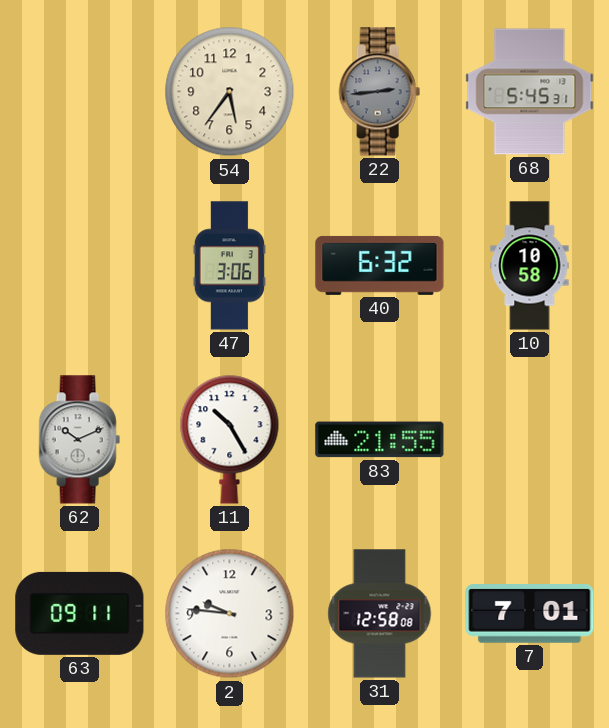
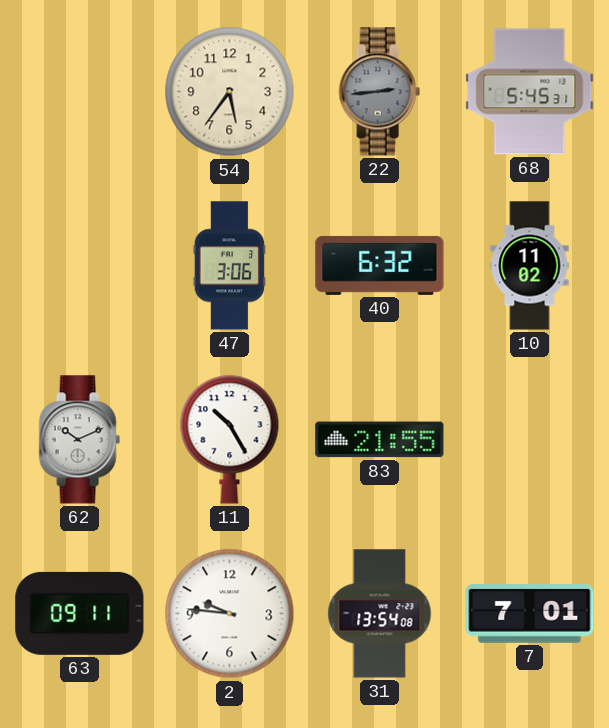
10: 10:58 -> 11:02
31: 12:58 -> 13:54
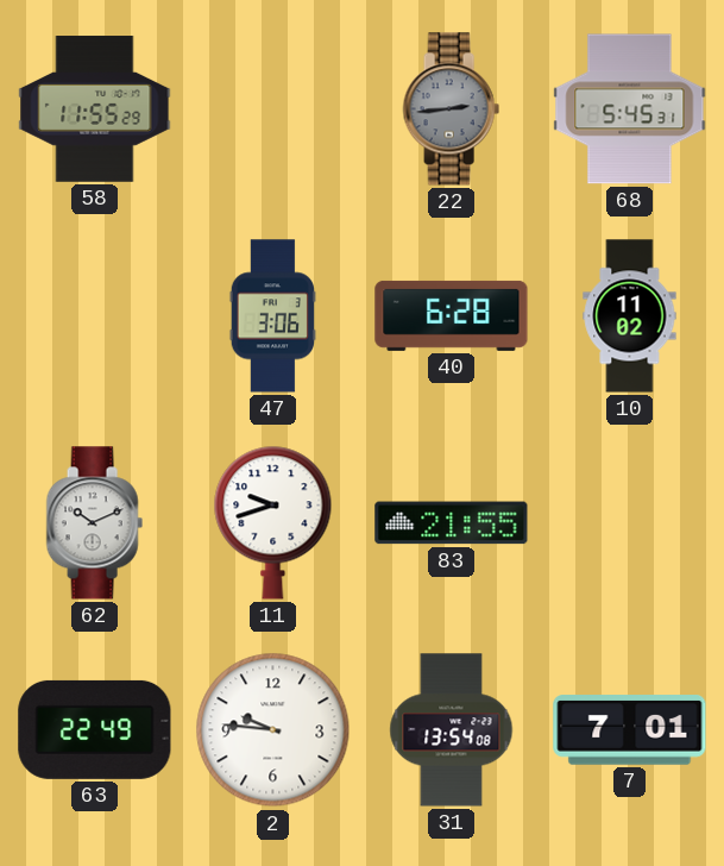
58: none -> 11:55
54: 5:36 -> none
40: 6:32 -> 6:28
11: 10:25 -> 9:42
63: 09:11 -> 22:49
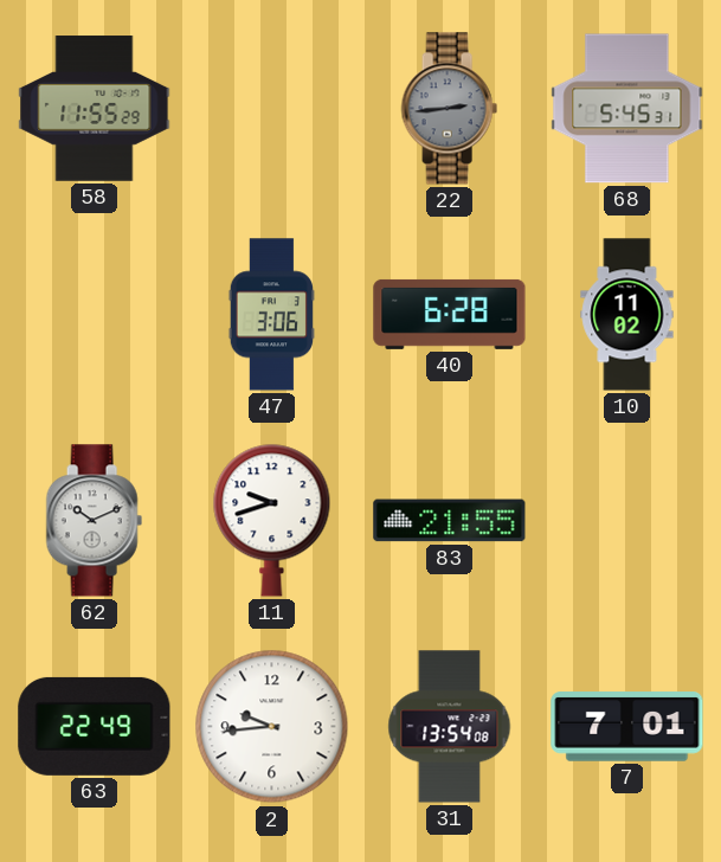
2: 9:46 -> 9:44
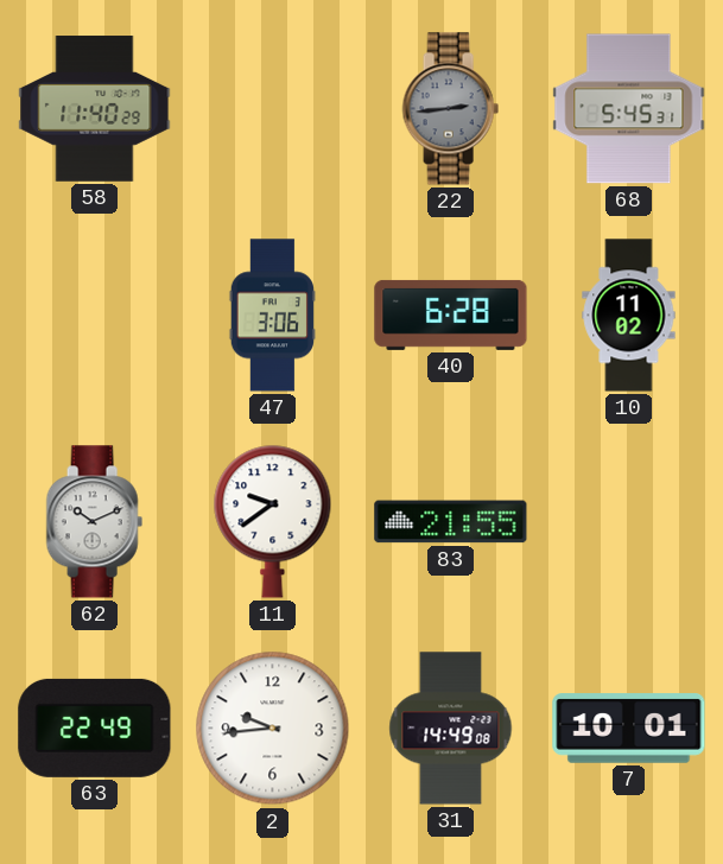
58: 11:55 -> 11:40
11: 9:42 -> 9:39
31: 13:54 -> 14:49
7: 7:01 -> 10:01
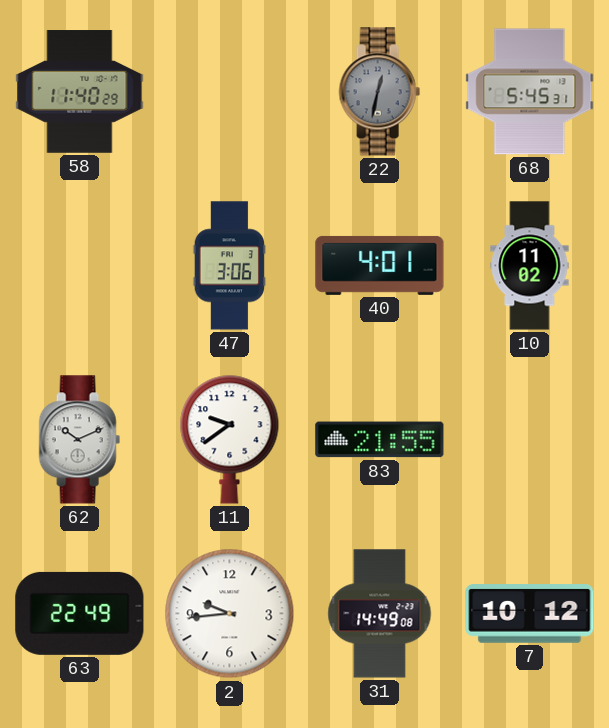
22: 2:44 -> 12:32
40: 6:28 -> 4:01
7: 10:01 -> 10:12
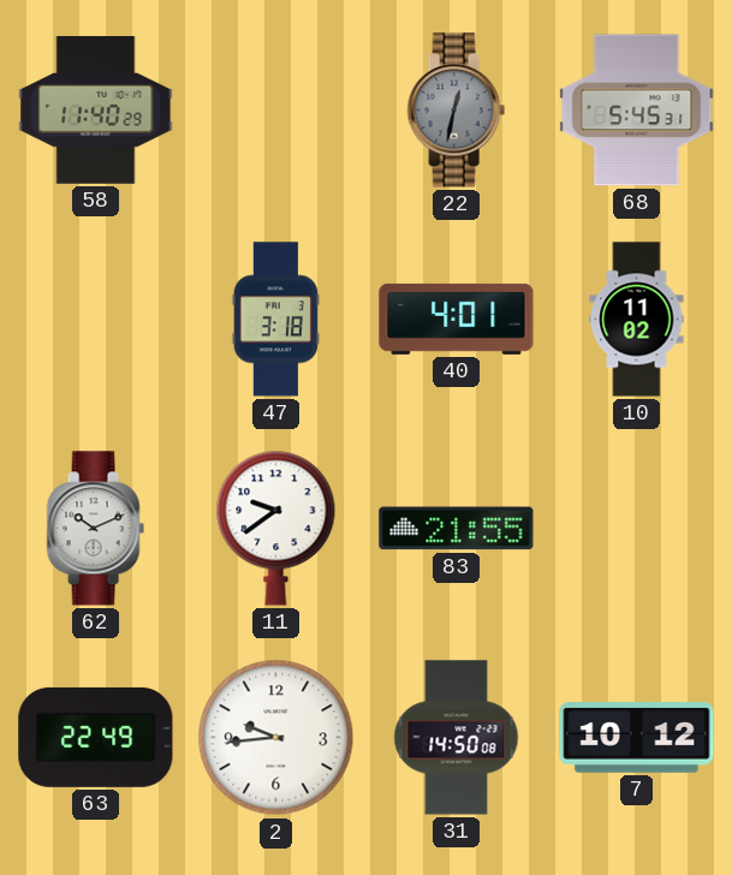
47: 3:06 -> 3:18
31: 14:49 -> 14:50
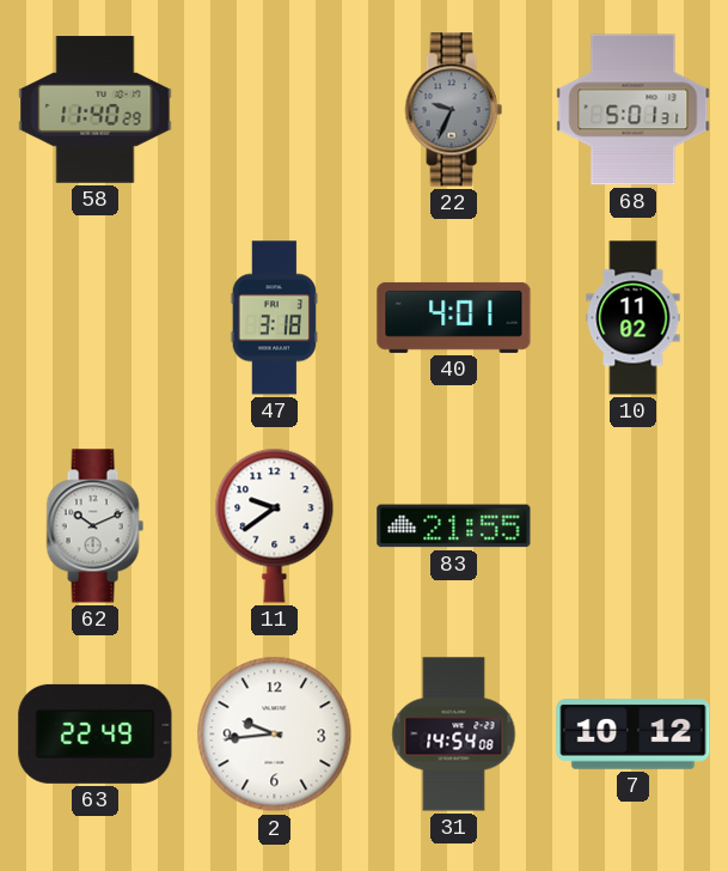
22: 12:32 -> 9:34
68: 5:45 -> 5:01
31: 14:50 -> 14:54
